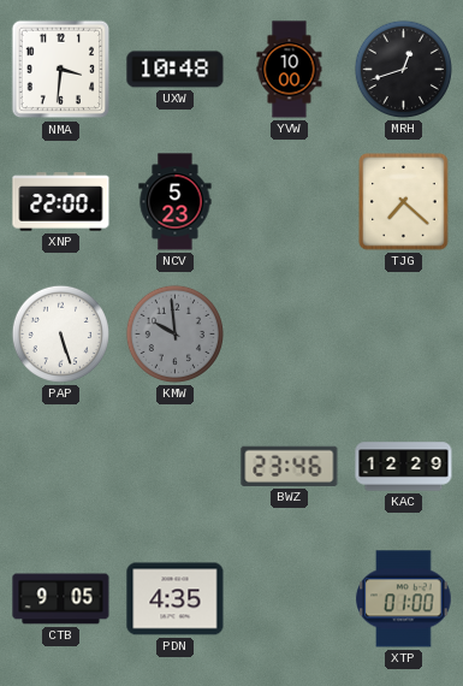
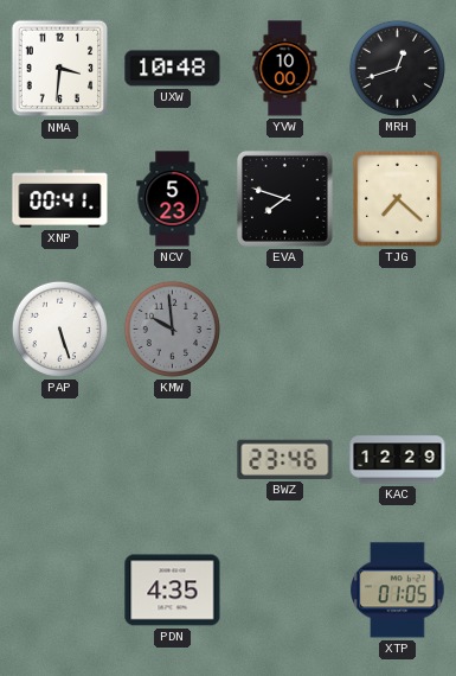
XNP: 22:00 -> 00:41
EVA: none -> 7:48
CTB: 9:05 -> none
XTP: 01:00 -> 01:05
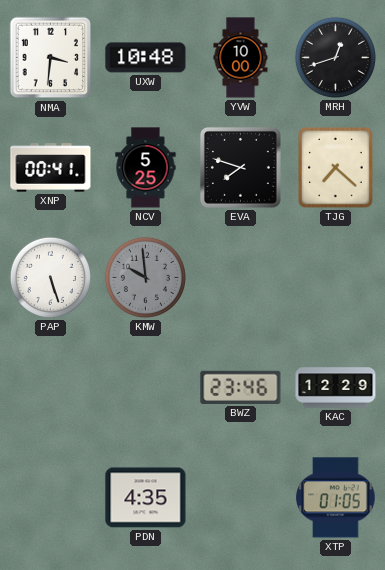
NCV: 5:23 -> 5:25
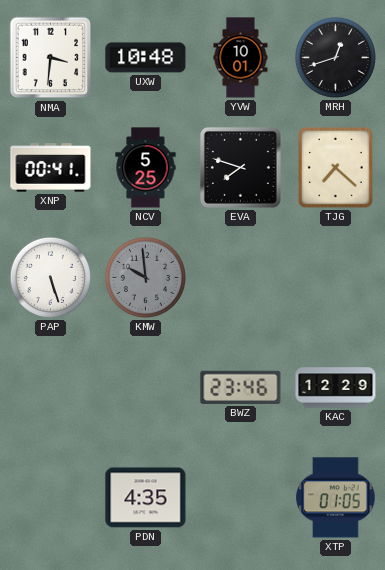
YVW: 10:00 -> 10:01
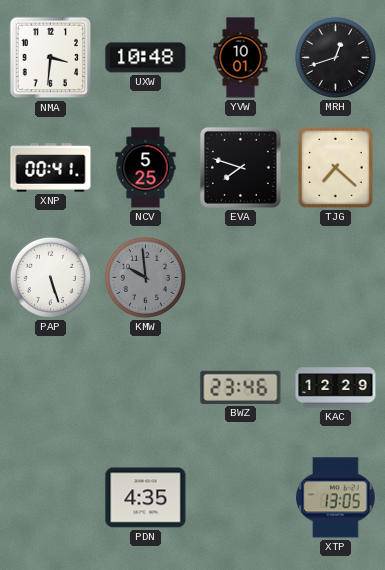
XTP: 01:05 -> 13:05
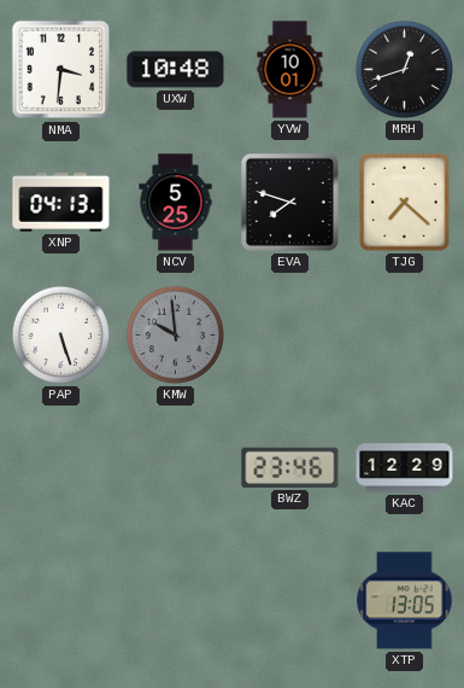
XNP: 00:41 -> 04:13
PDN: 4:35 -> none
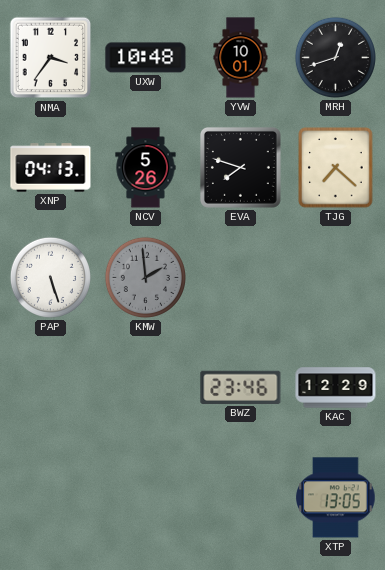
NMA: 3:31 -> 3:36
NCV: 5:25 -> 5:26
KMW: 9:59 -> 1:59
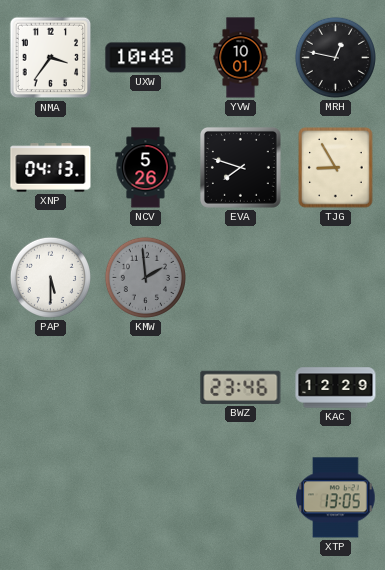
MRH: 12:42 -> 12:47
TJG: 7:22 -> 8:55
PAP: 5:27 -> 5:30
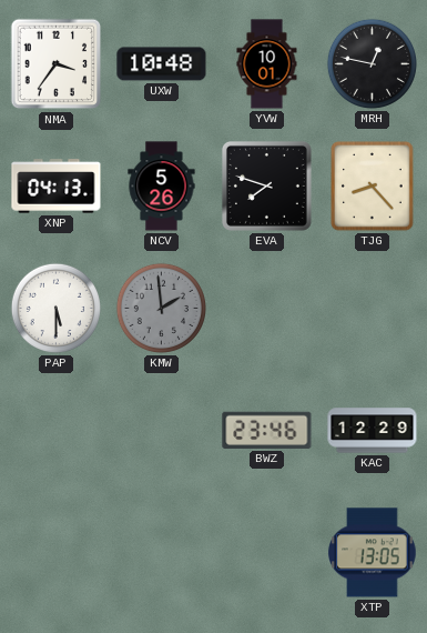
TJG: 8:55 -> 8:23
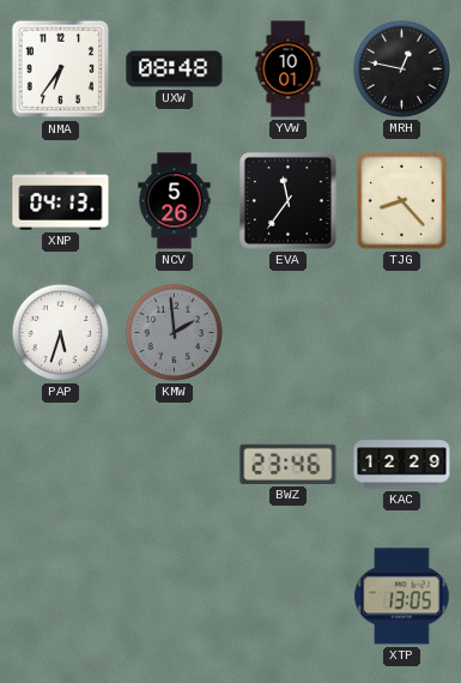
NMA: 3:36 -> 6:36
UXW: 10:48 -> 08:48
EVA: 7:48 -> 11:36
PAP: 5:30 -> 5:33
